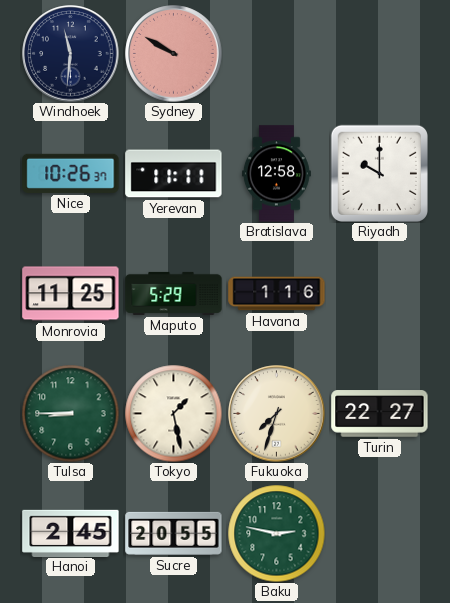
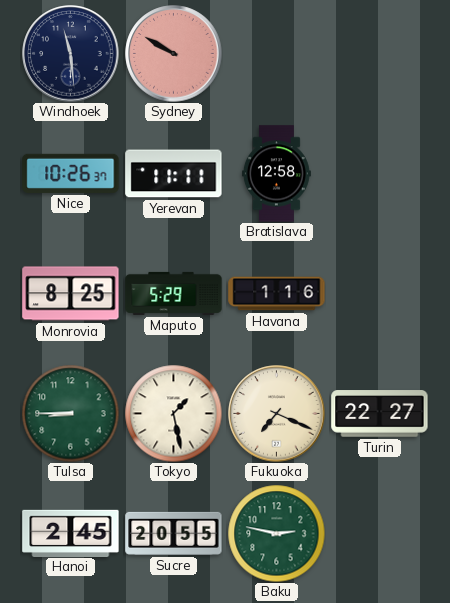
Windhoek: 11:31 -> 11:29
Riyadh: 10:00 -> none
Monrovia: 11:25 -> 8:25
Fukuoka: 7:33 -> 7:19
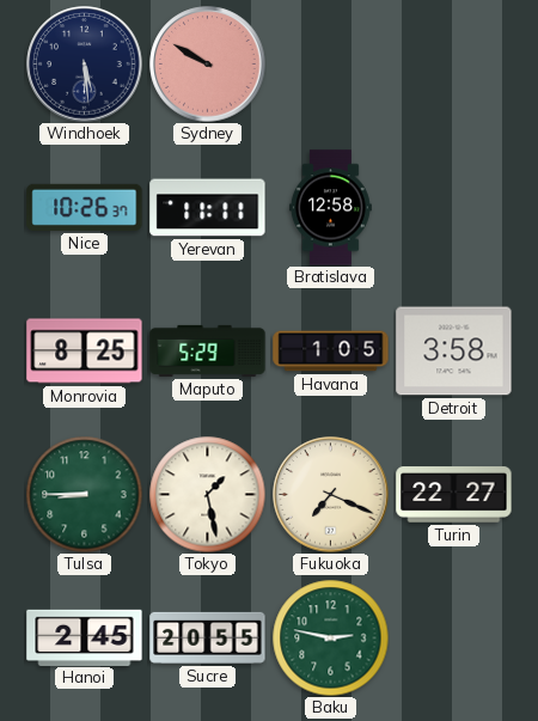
Windhoek: 11:29 -> 5:29
Havana: 1:16 -> 1:05
Detroit: none -> 3:58
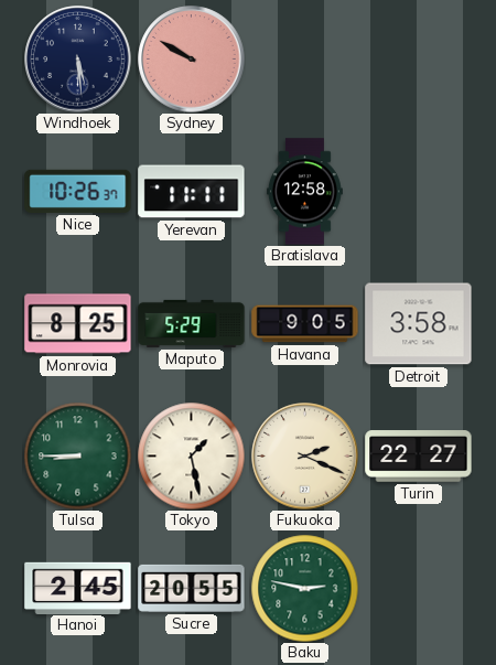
Havana: 1:05 -> 9:05
Fukuoka: 7:19 -> 2:19
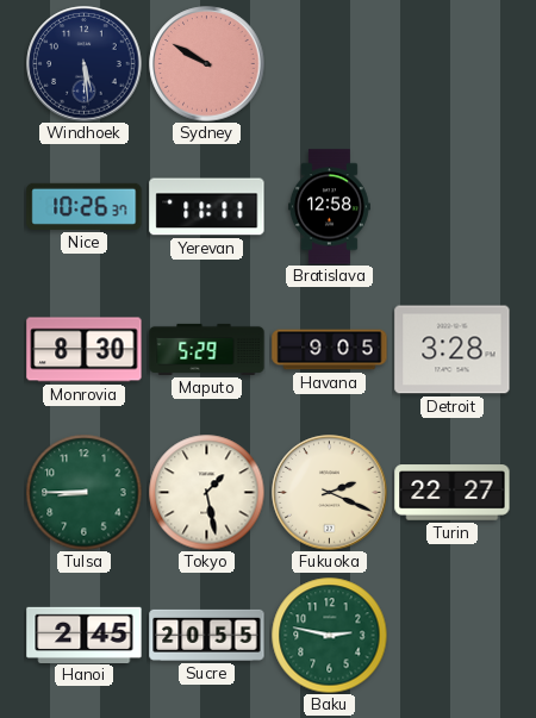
Monrovia: 8:25 -> 8:30
Detroit: 3:58 -> 3:28
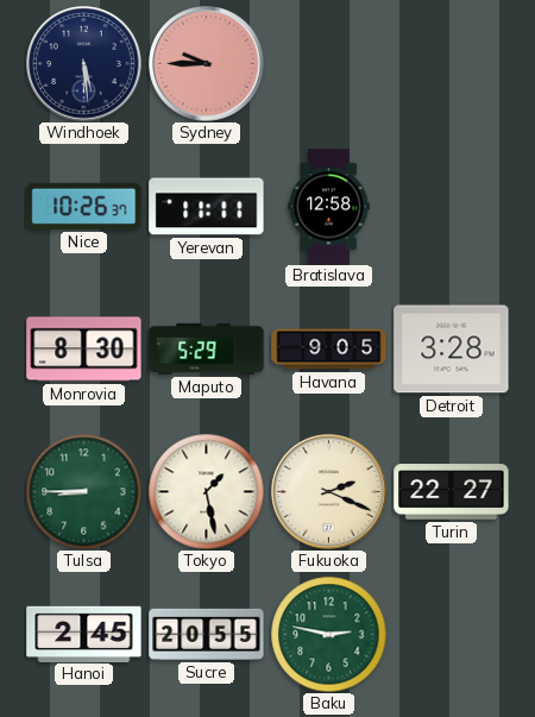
Sydney: 9:50 -> 9:45
